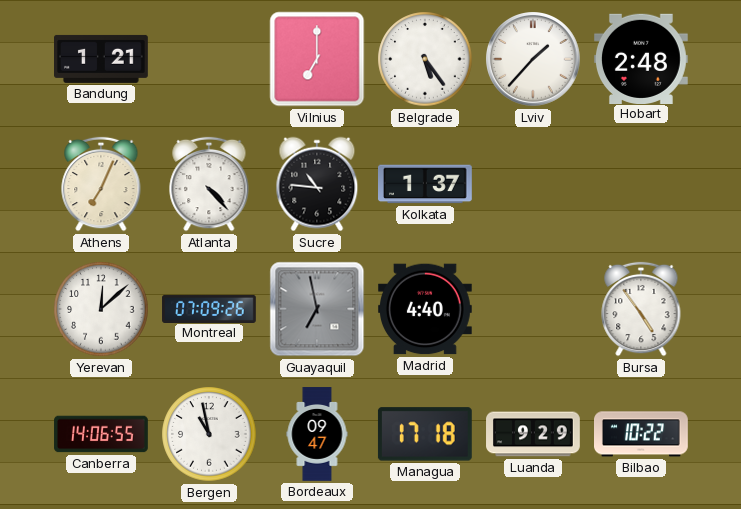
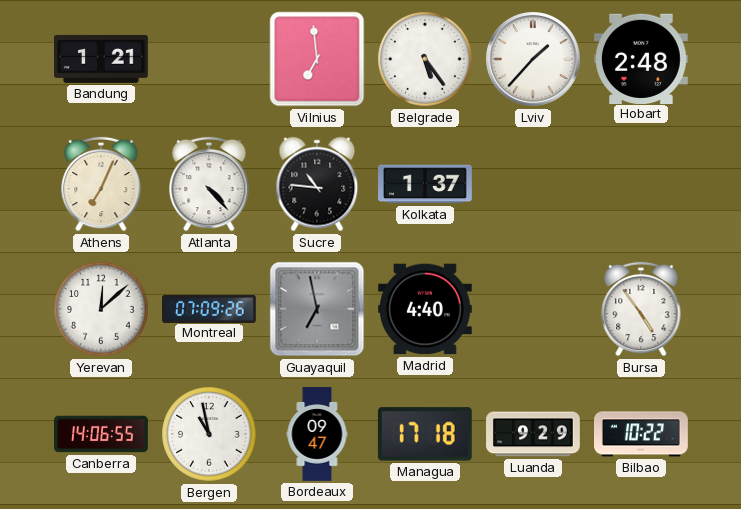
Vilnius: 7:00 -> 6:59
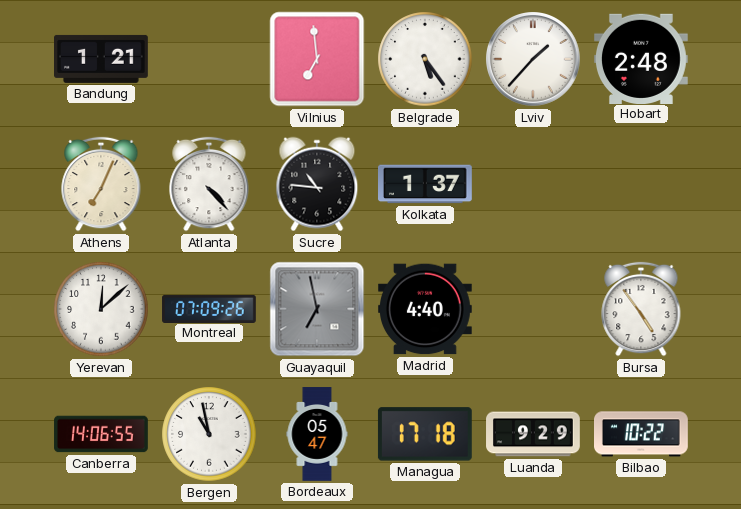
Bordeaux: 09:47 -> 05:47
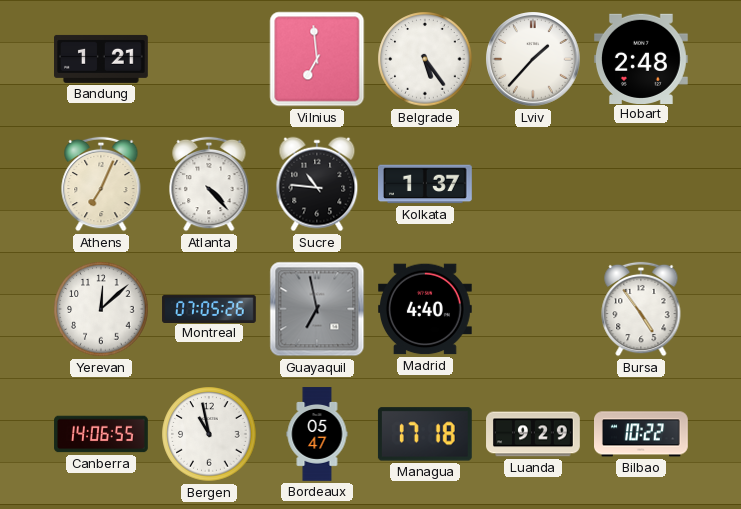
Montreal: 07:09 -> 07:05
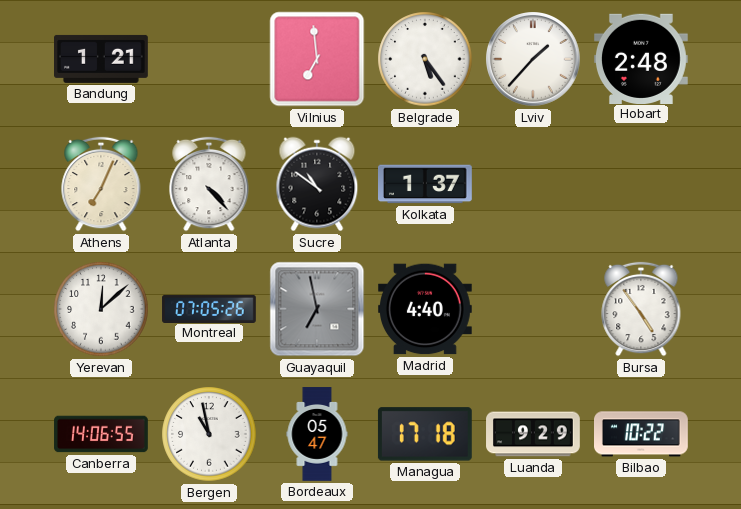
Sucre: 10:46 -> 10:51
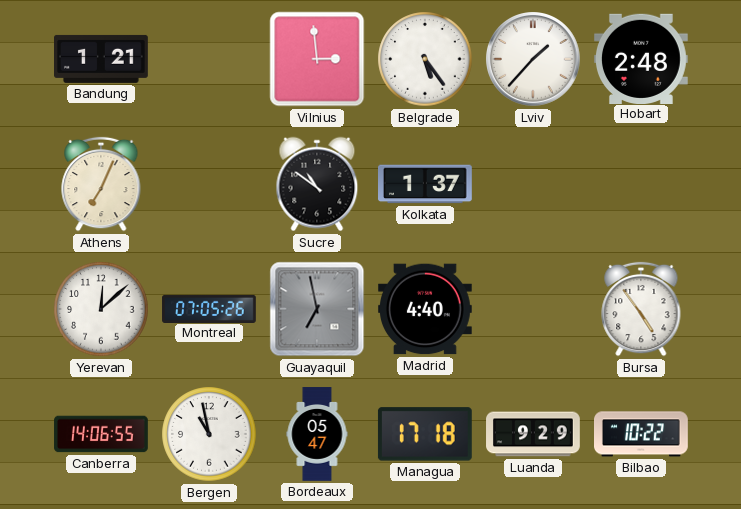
Vilnius: 6:59 -> 2:59
Atlanta: 4:23 -> none
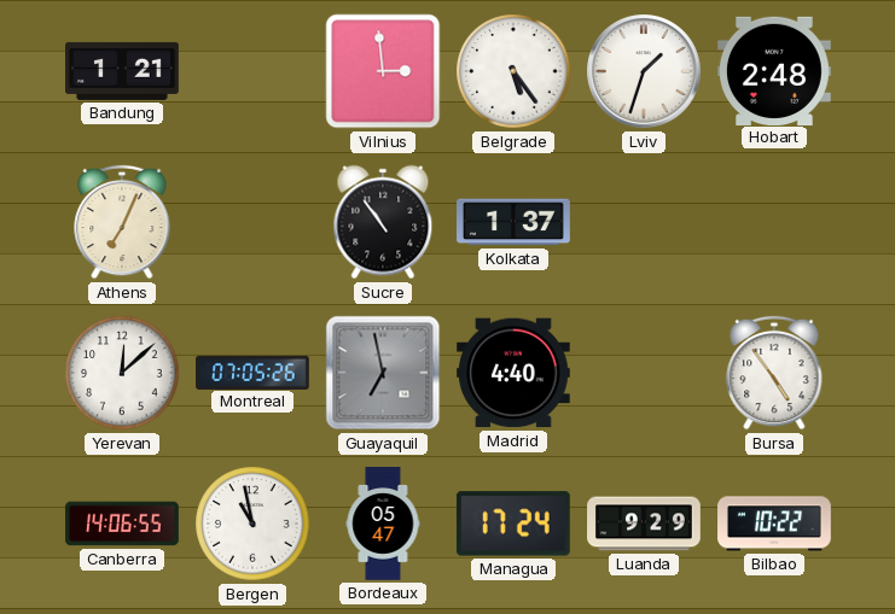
Lviv: 1:37 -> 1:33
Sucre: 10:51 -> 10:54
Managua: 17:18 -> 17:24
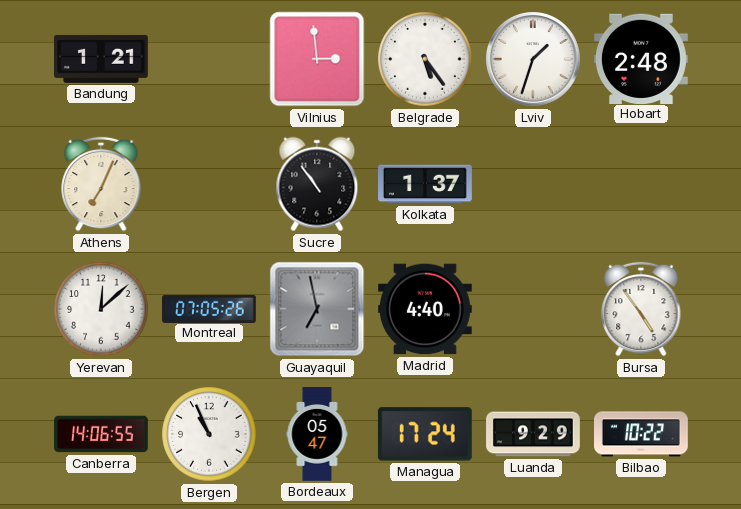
Bergen: 10:58 -> 10:56
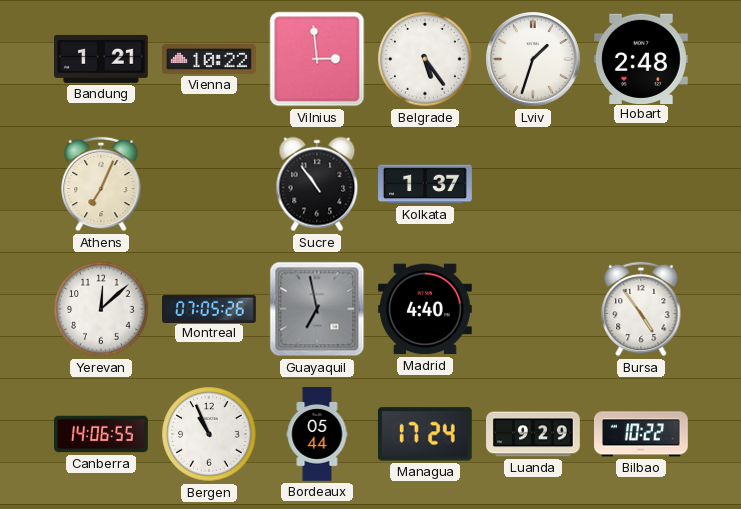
Vienna: none -> 10:22
Bordeaux: 05:47 -> 05:44
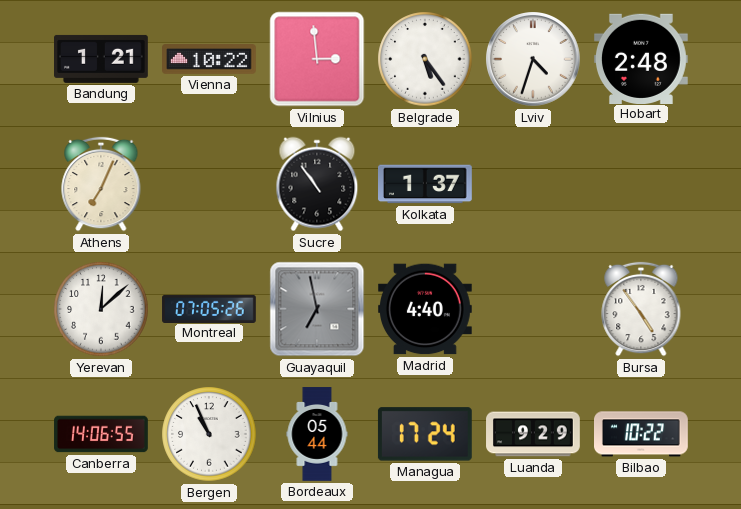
Lviv: 1:33 -> 4:33
